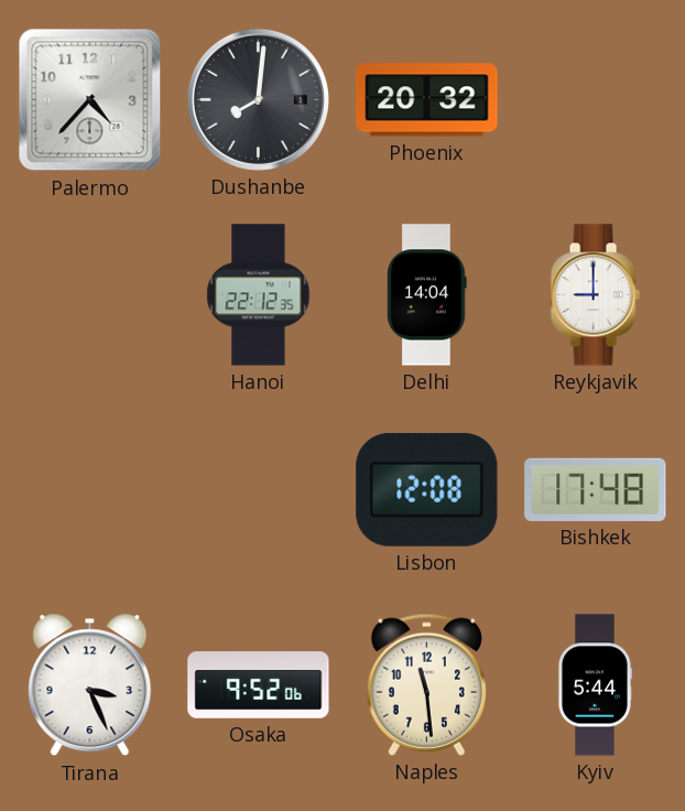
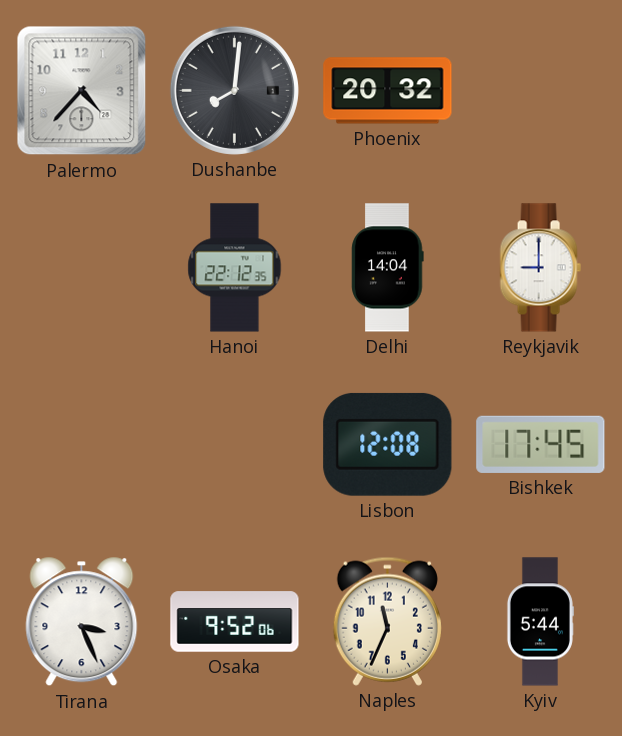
Bishkek: 17:48 -> 17:45
Naples: 11:29 -> 11:34
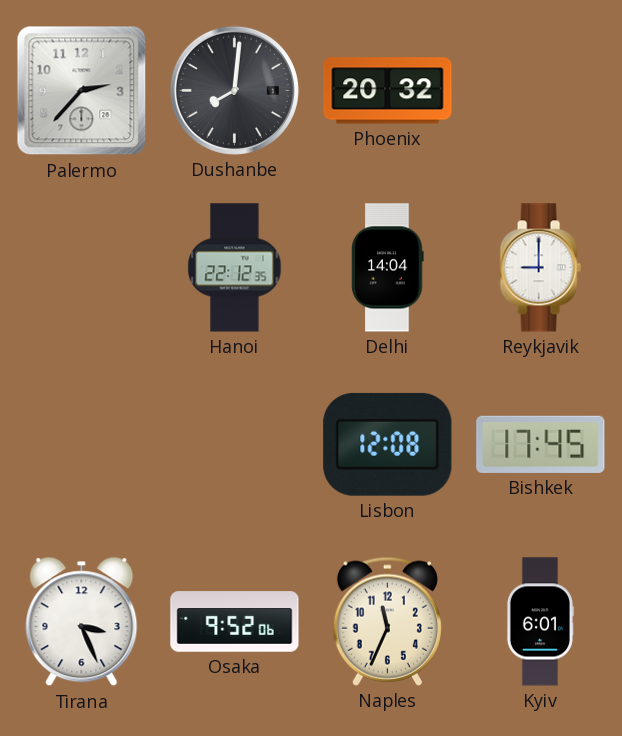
Palermo: 4:37 -> 2:37
Kyiv: 5:44 -> 6:01
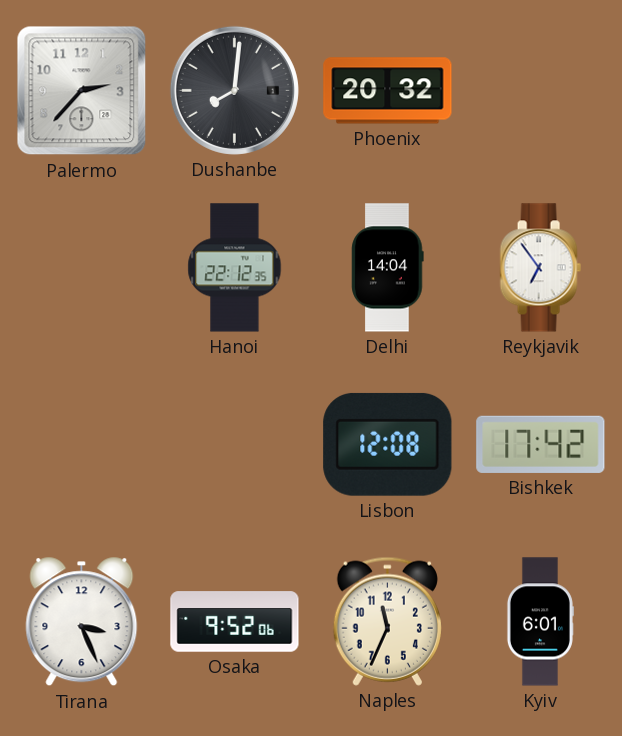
Reykjavik: 9:00 -> 6:54
Bishkek: 17:45 -> 17:42
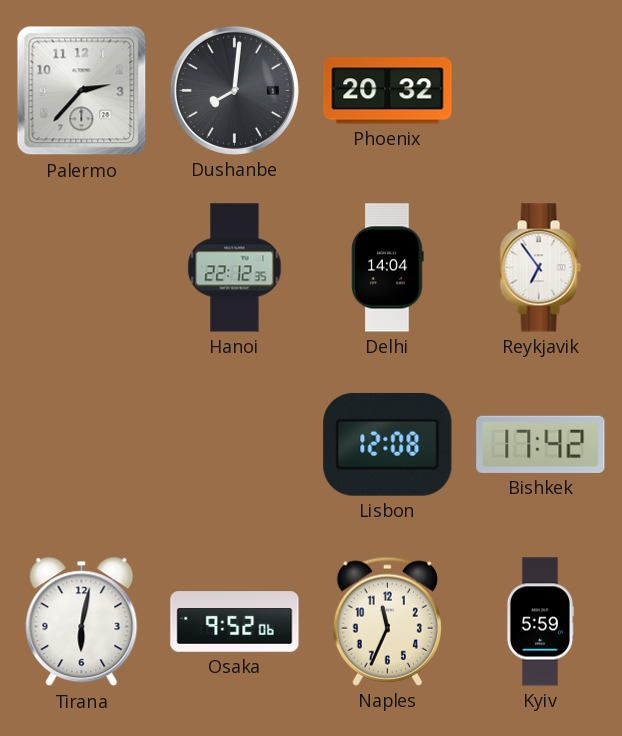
Tirana: 3:26 -> 6:02
Kyiv: 6:01 -> 5:59
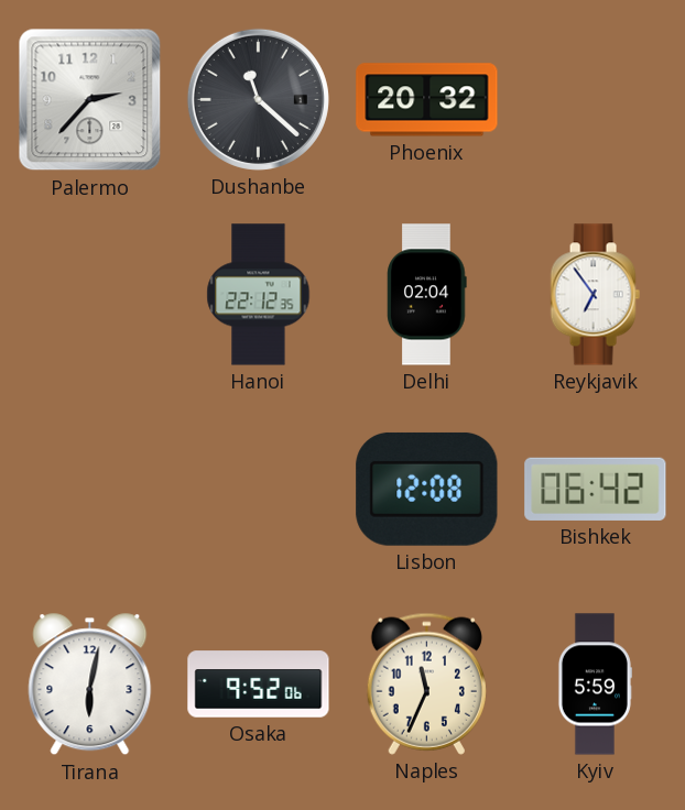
Dushanbe: 8:01 -> 11:22
Delhi: 14:04 -> 02:04
Bishkek: 17:42 -> 06:42
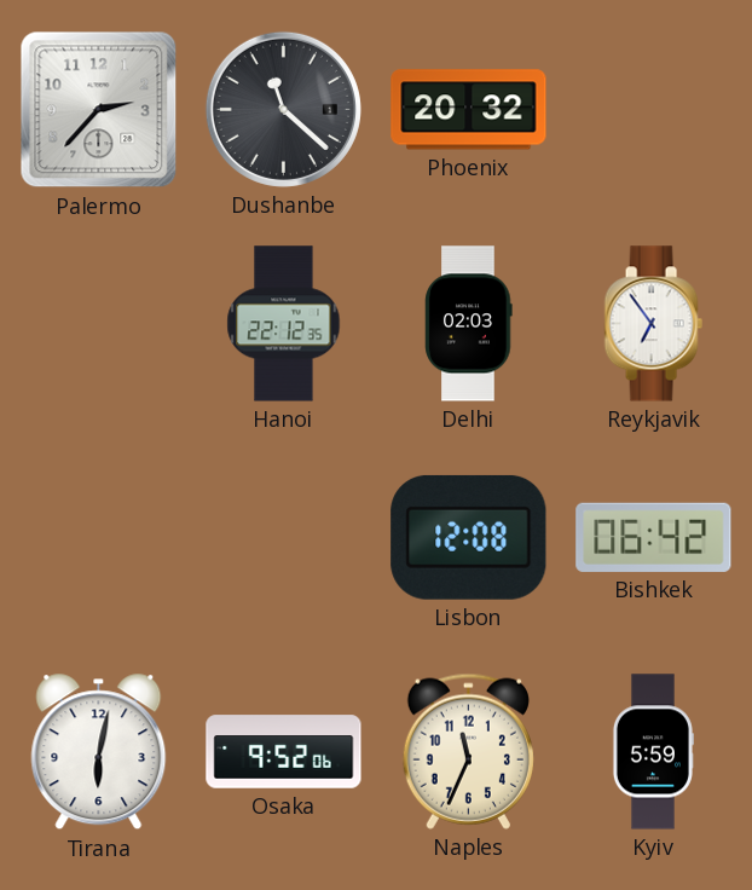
Delhi: 02:04 -> 02:03
